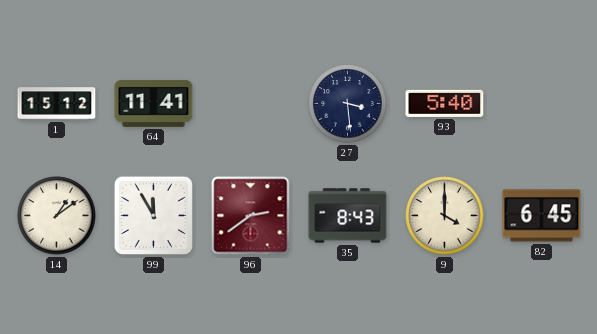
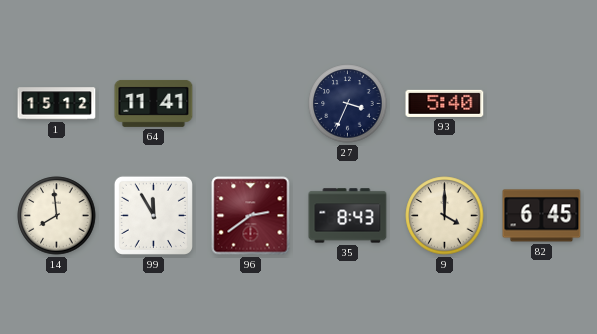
27: 3:29 -> 3:34
14: 1:09 -> 7:59
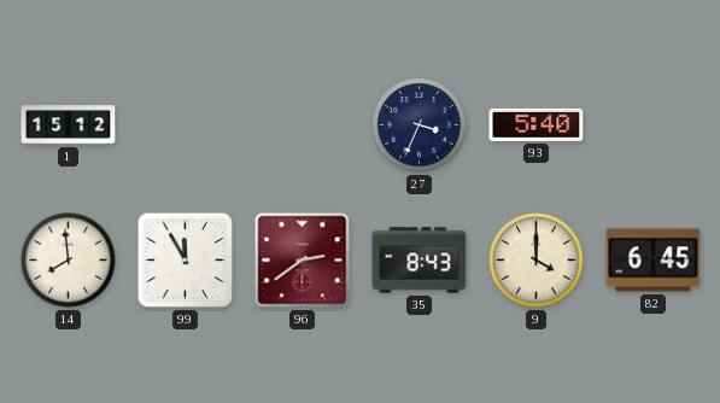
64: 11:41 -> none
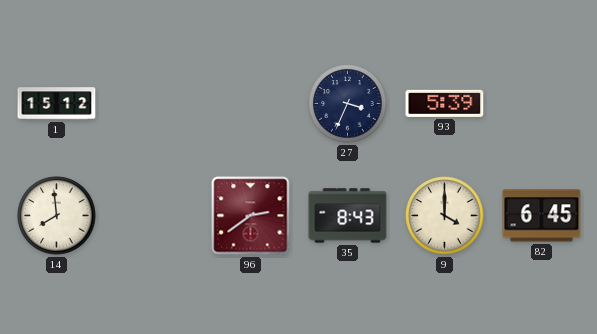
93: 5:40 -> 5:39
99: 11:55 -> none
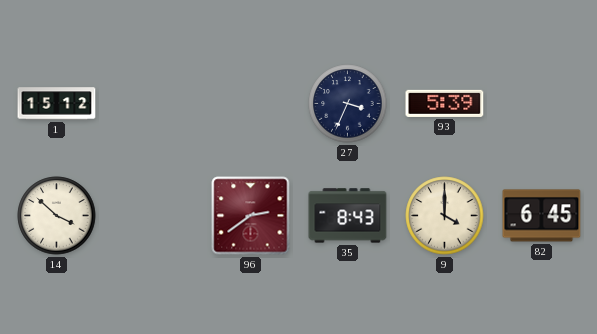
14: 7:59 -> 3:52
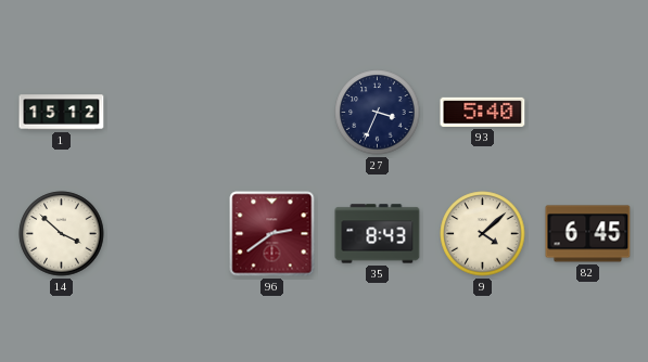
93: 5:39 -> 5:40
9: 4:00 -> 4:08
